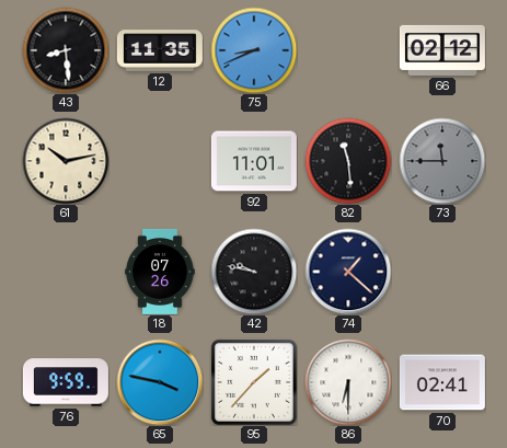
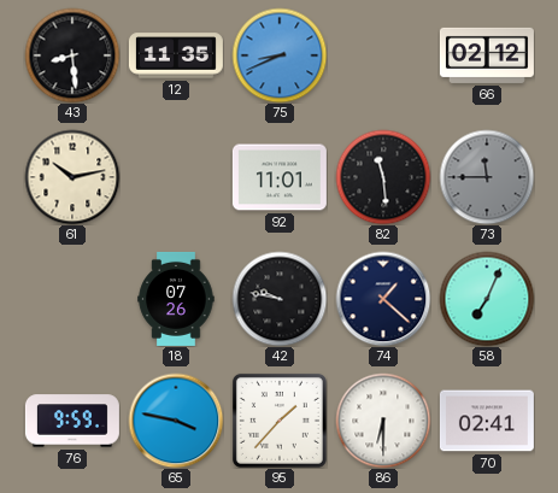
58: none -> 7:04
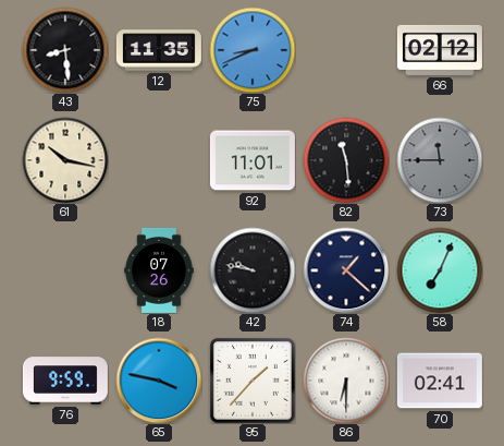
61: 10:13 -> 10:17
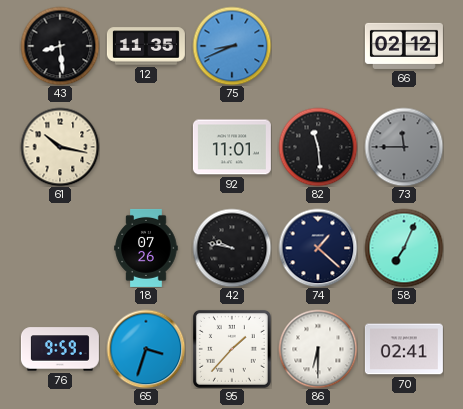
65: 3:47 -> 3:33
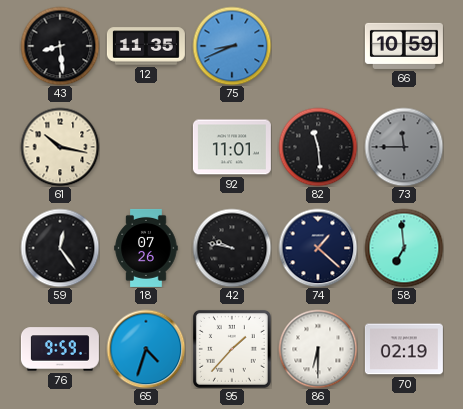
66: 02:12 -> 10:59
59: none -> 12:24
58: 7:04 -> 6:59
65: 3:33 -> 4:33
70: 02:41 -> 02:19
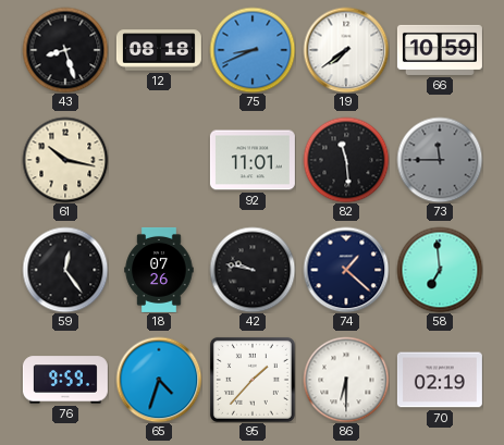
43: 8:29 -> 8:27
12: 11:35 -> 08:18
19: none -> 7:39
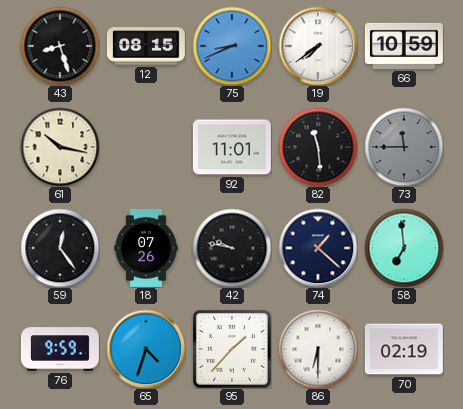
12: 08:18 -> 08:15
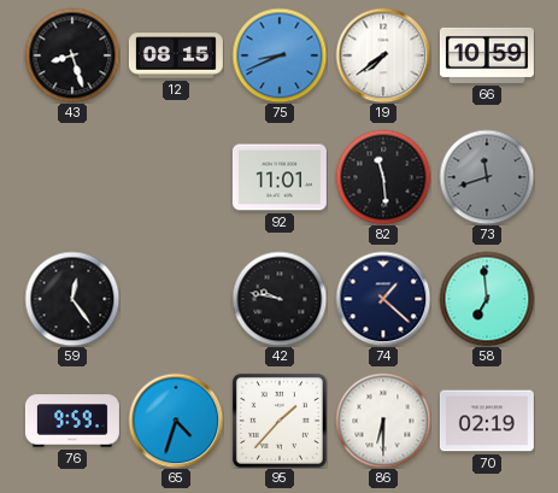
61: 10:17 -> none
73: 11:45 -> 11:42
18: 07:26 -> none
